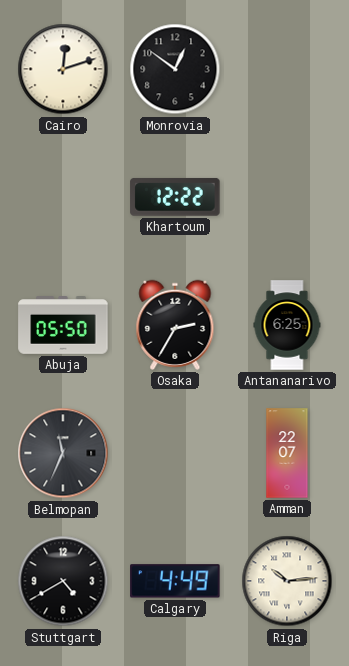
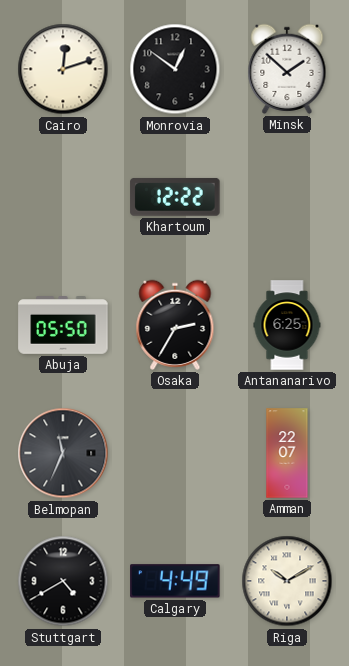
Minsk: none -> 1:52
Riga: 10:14 -> 10:10
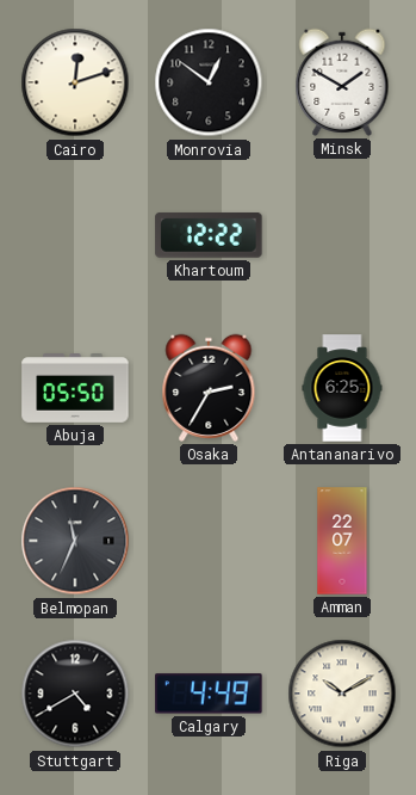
Minsk: 1:52 -> 1:50
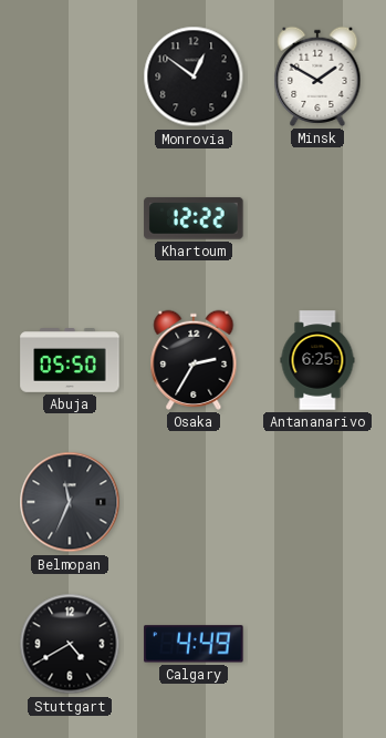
Cairo: 12:12 -> none
Amman: 22:07 -> none
Riga: 10:10 -> none
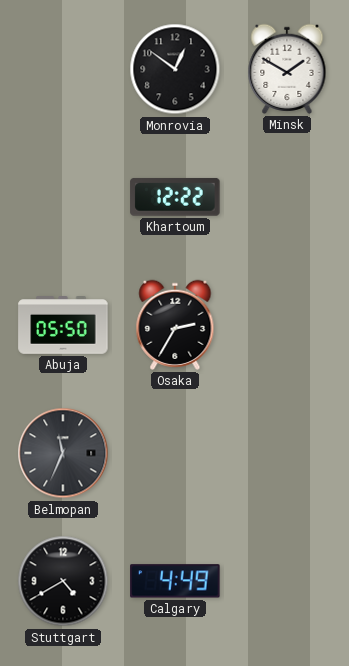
Antananarivo: 6:25 -> none
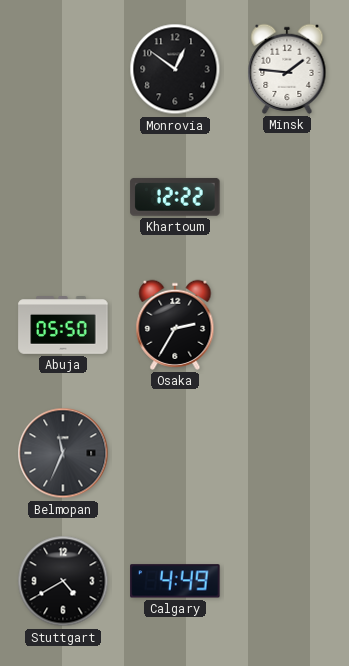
Minsk: 1:50 -> 1:46
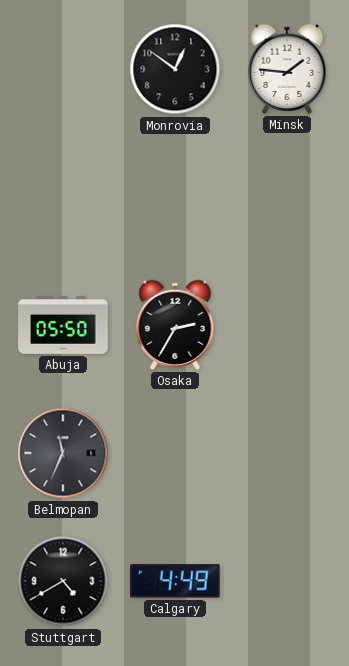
Khartoum: 12:22 -> none
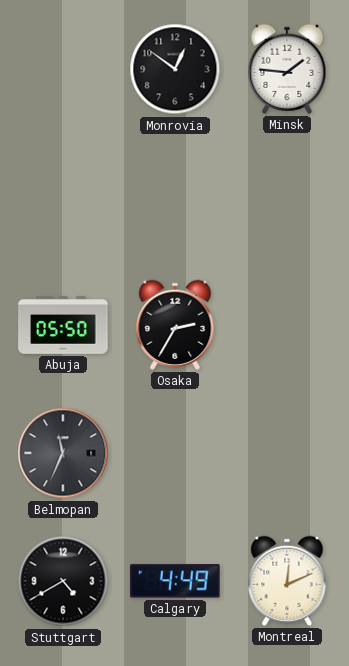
Montreal: none -> 12:11
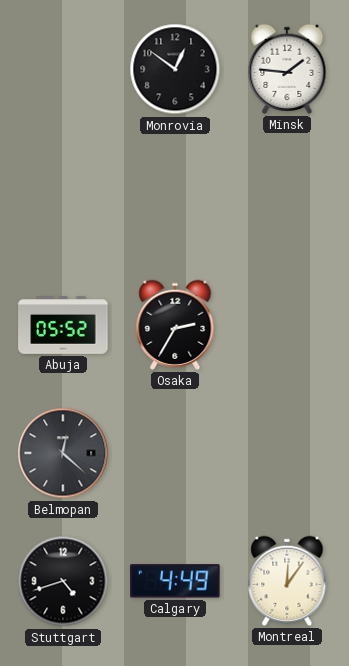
Abuja: 05:50 -> 05:52
Belmopan: 11:34 -> 12:22
Stuttgart: 4:40 -> 4:42
Montreal: 12:11 -> 12:06
